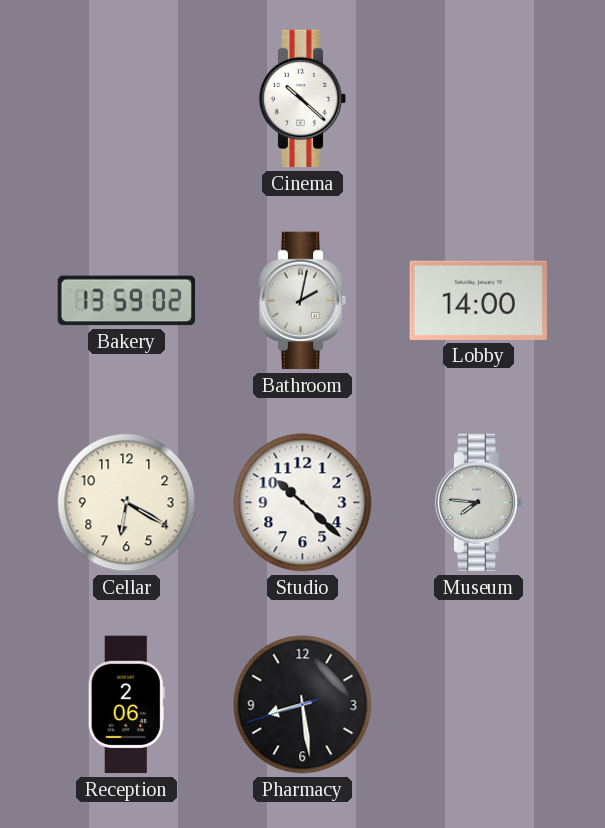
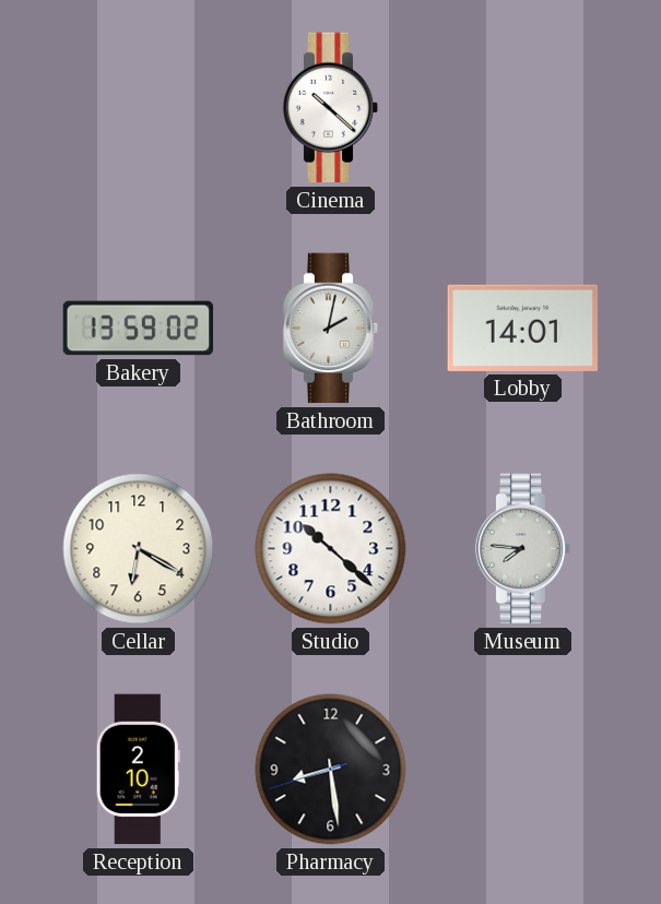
Lobby: 14:00 -> 14:01
Reception: 2:06 -> 2:10
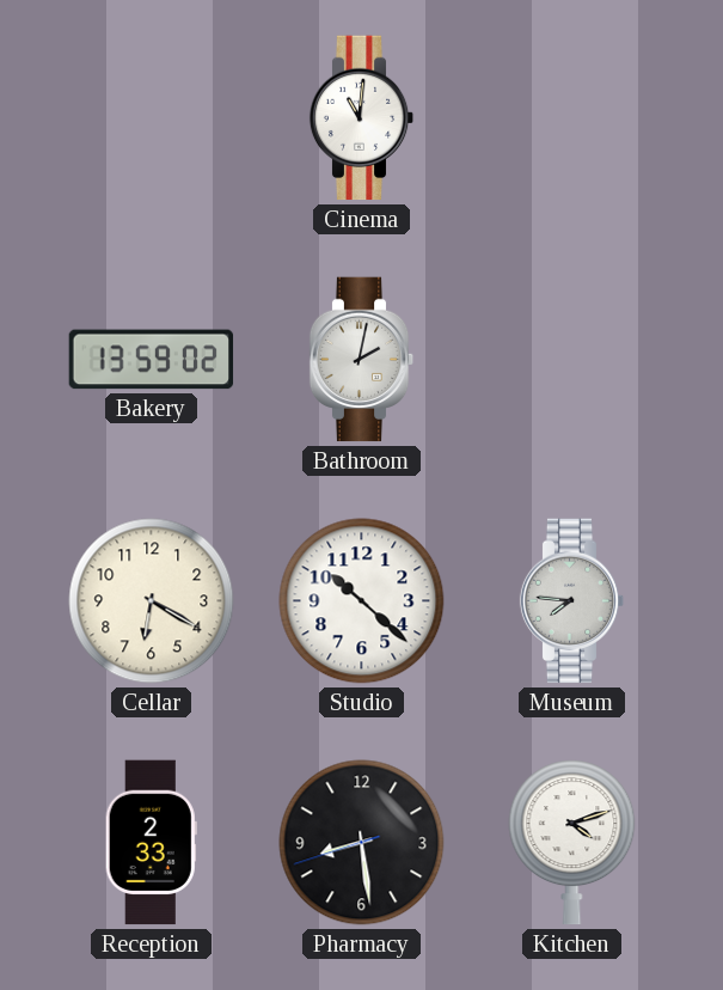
Cinema: 10:22 -> 11:01
Lobby: 14:01 -> none
Reception: 2:10 -> 2:33
Kitchen: none -> 4:12
